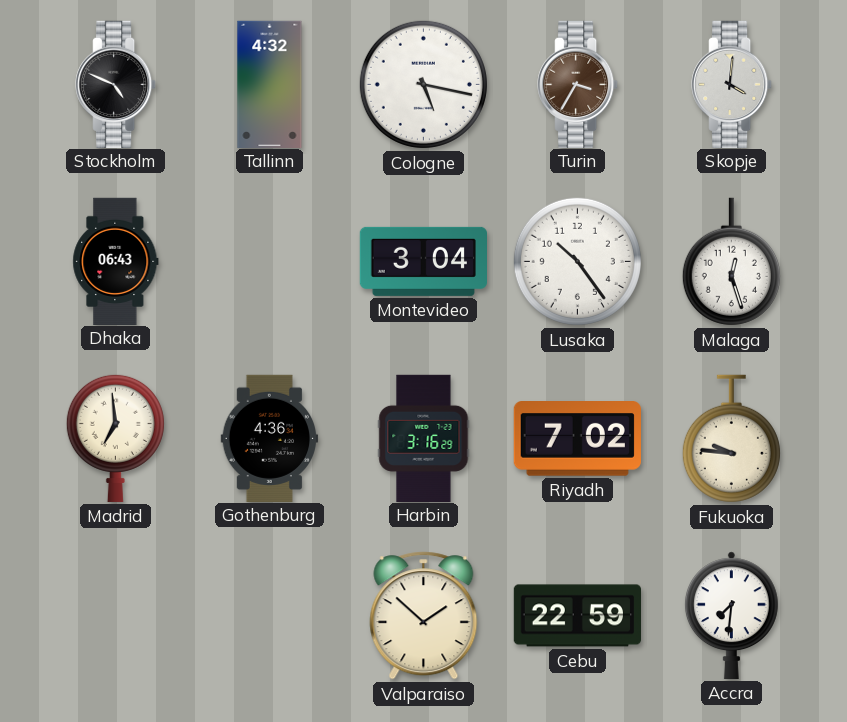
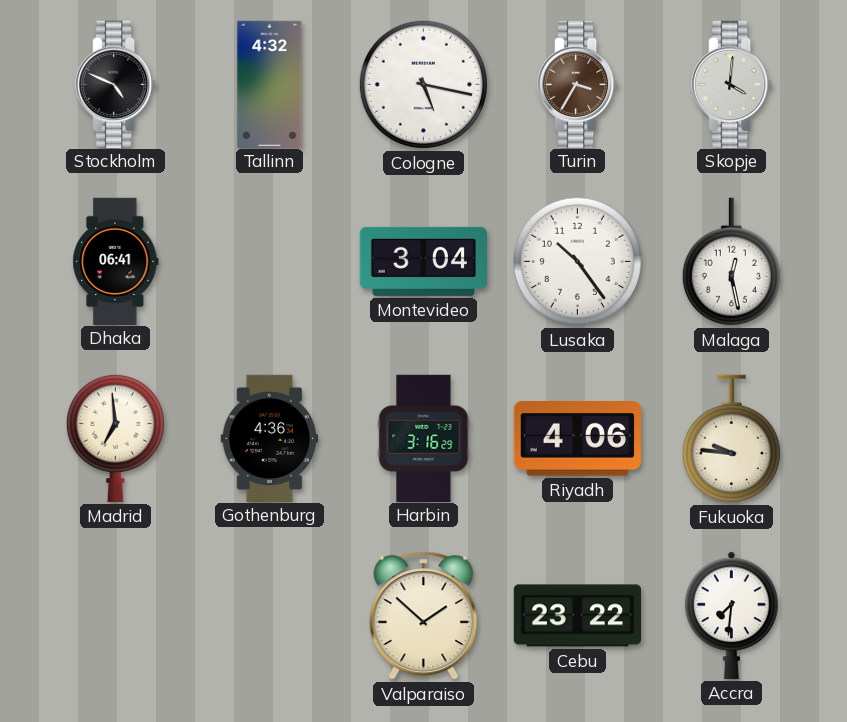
Dhaka: 06:43 -> 06:41
Malaga: 12:27 -> 12:28
Riyadh: 7:02 -> 4:06
Cebu: 22:59 -> 23:22
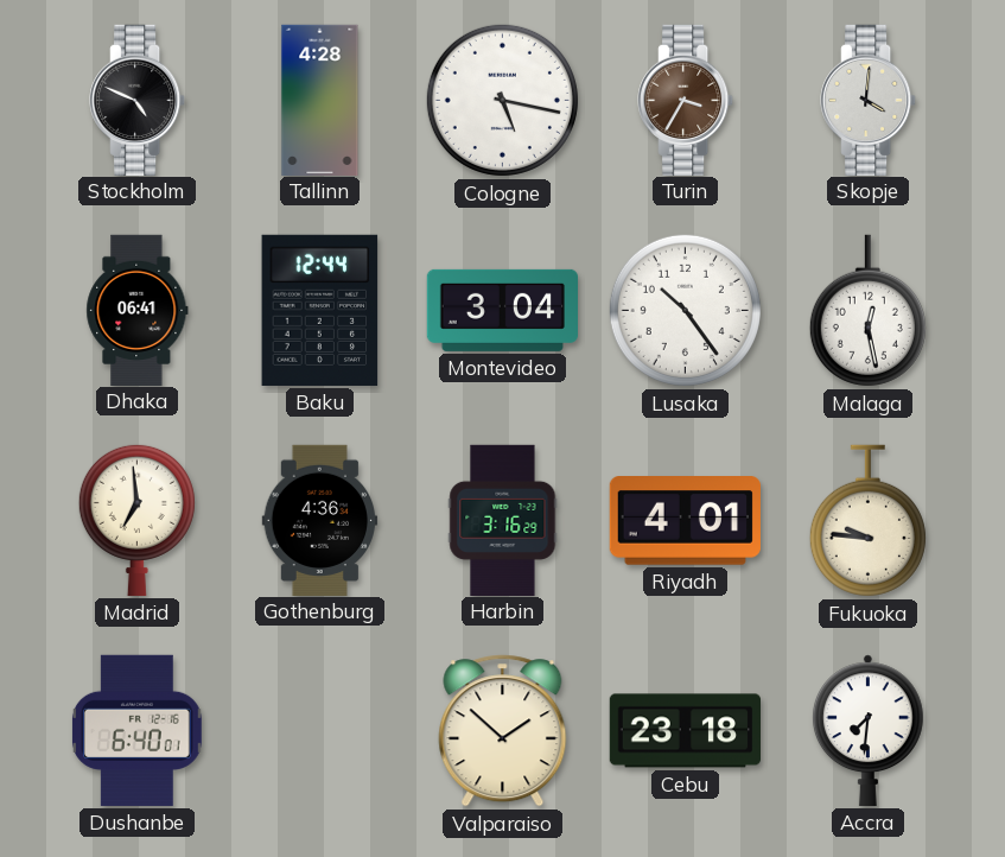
Tallinn: 4:32 -> 4:28
Baku: none -> 12:44
Riyadh: 4:06 -> 4:01
Dushanbe: none -> 6:40
Cebu: 23:22 -> 23:18
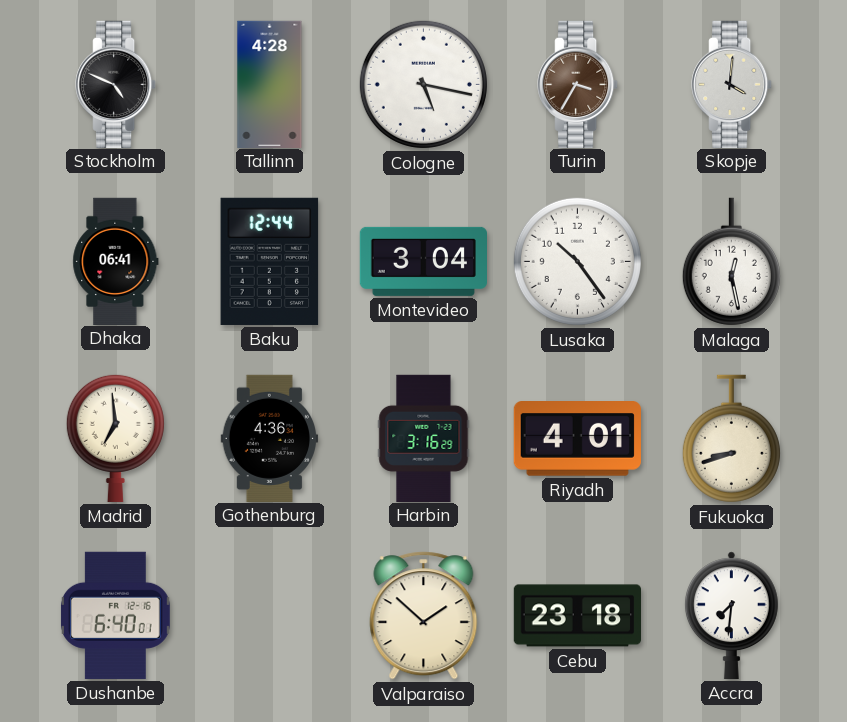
Fukuoka: 9:46 -> 8:42
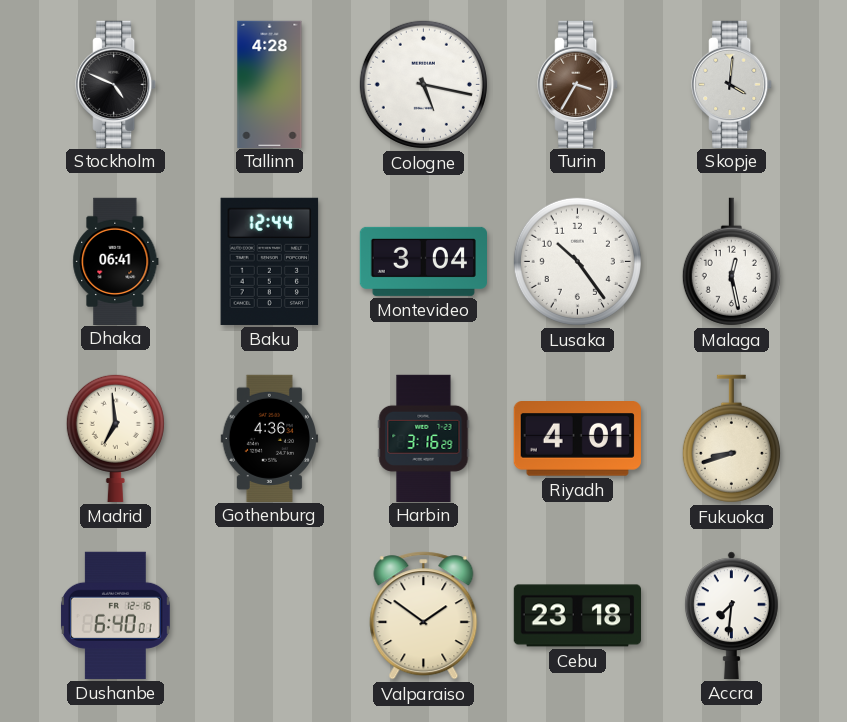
Valparaiso: 1:52 -> 1:51
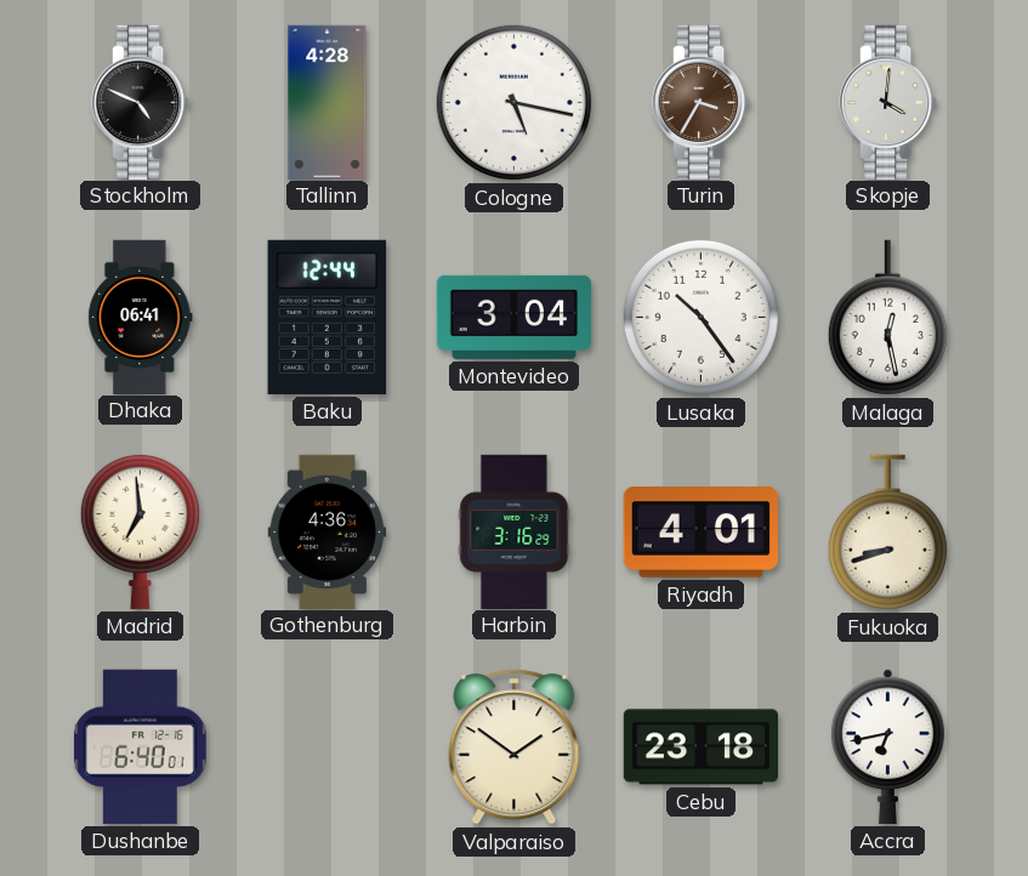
Accra: 7:31 -> 6:43
